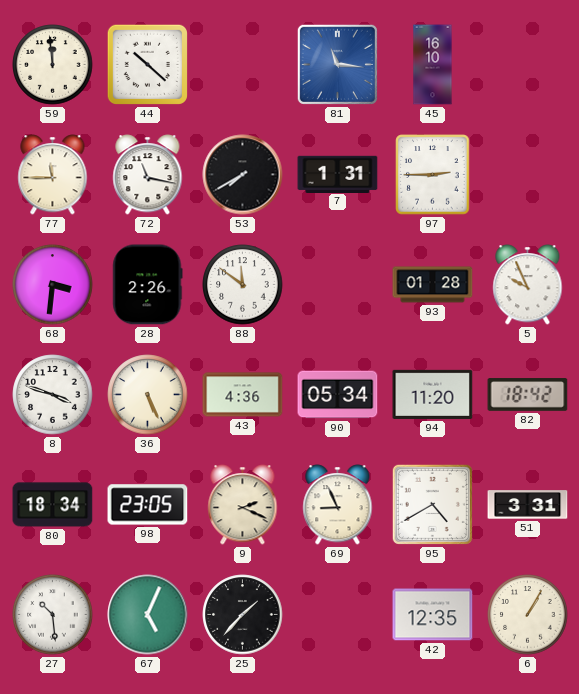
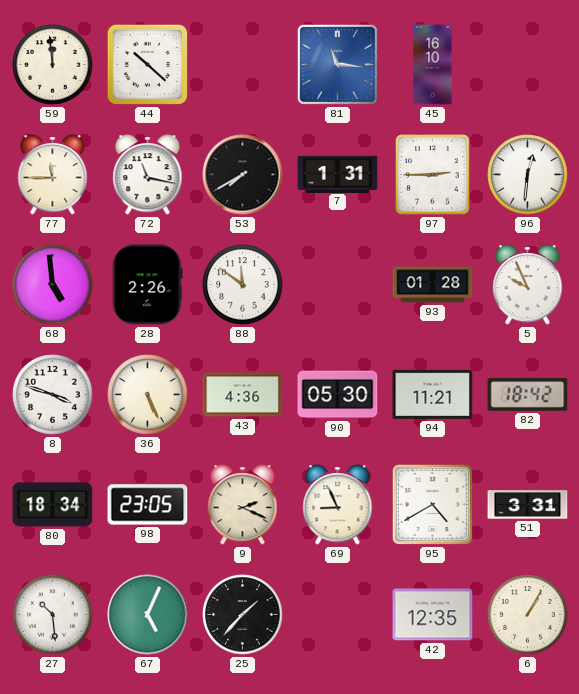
96: none -> 12:31
68: 3:31 -> 4:59
90: 05:34 -> 05:30
94: 11:20 -> 11:21
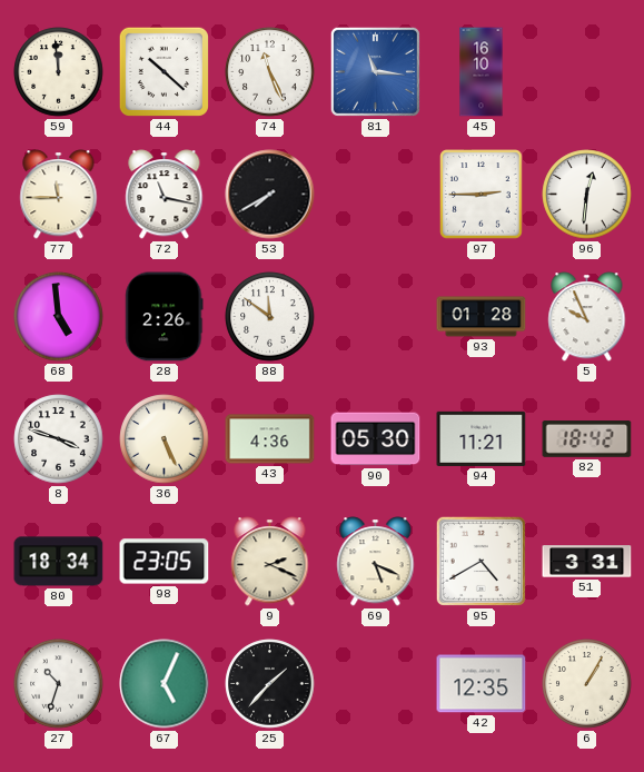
74: none -> 11:26
7: 1:31 -> none
69: 8:56 -> 5:19
27: 10:29 -> 10:33
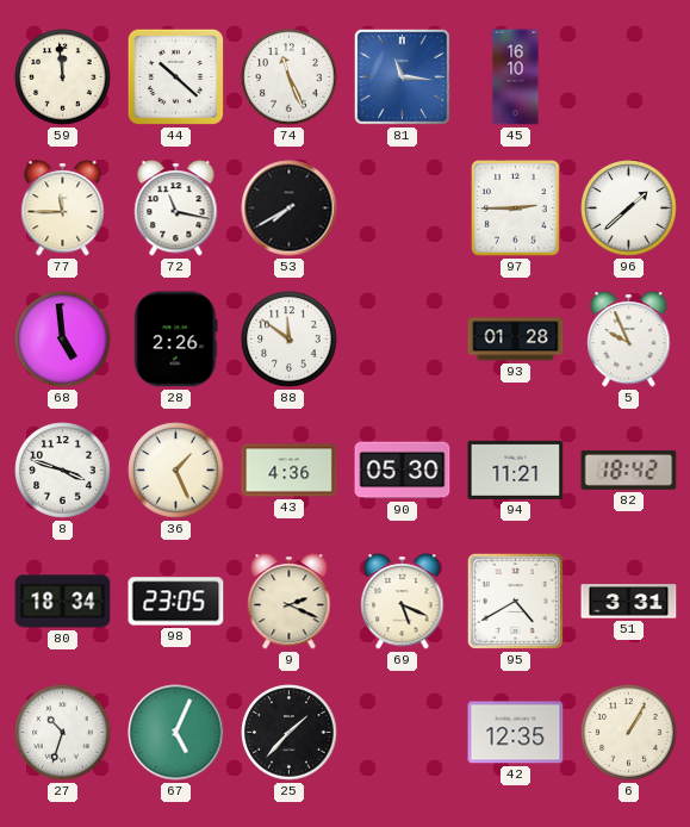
96: 12:31 -> 1:38
36: 5:26 -> 1:26
